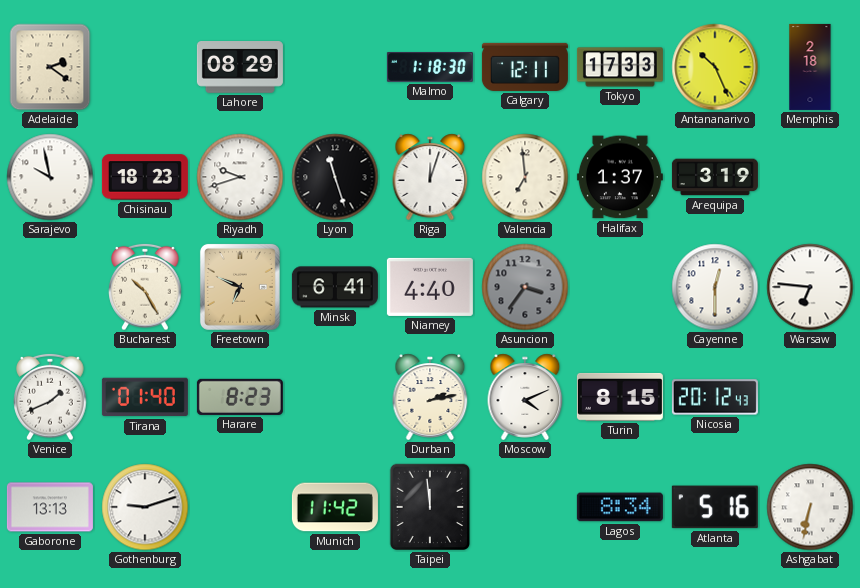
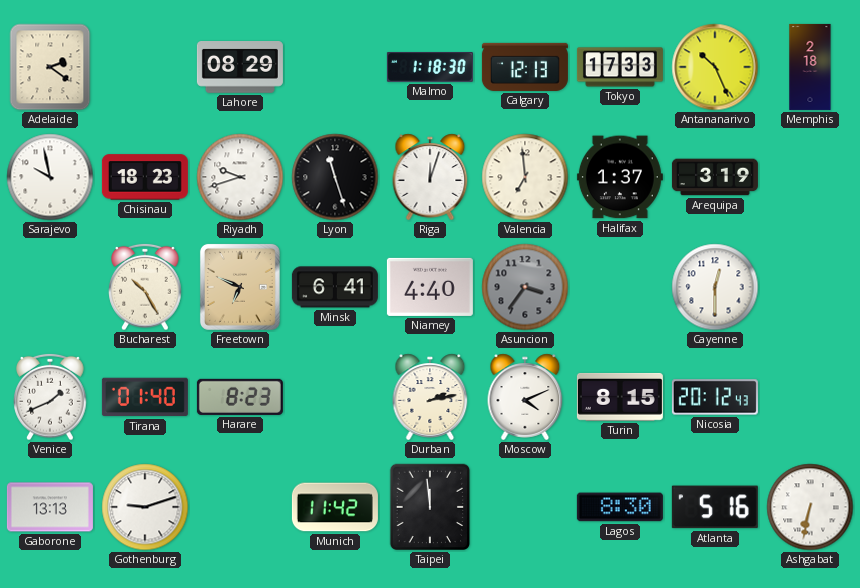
Calgary: 12:11 -> 12:13
Warsaw: 6:46 -> none
Lagos: 8:34 -> 8:30
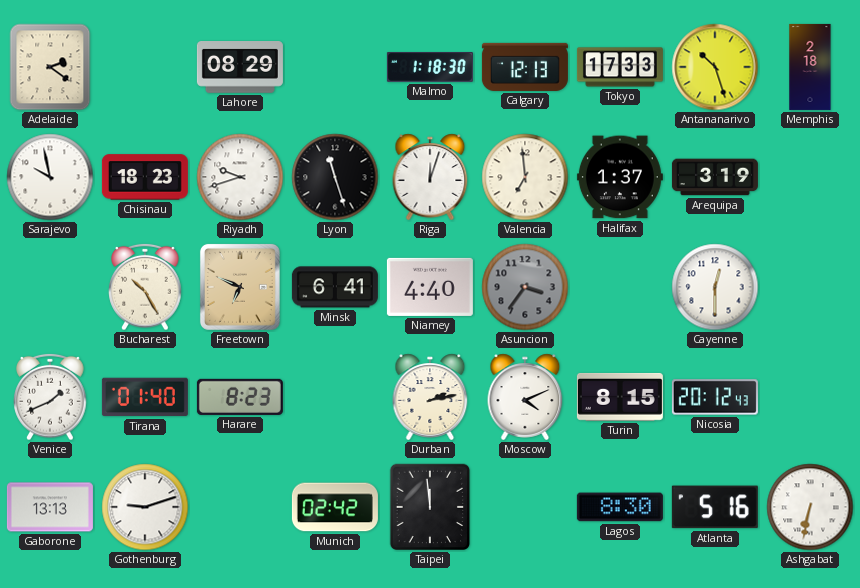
Antananarivo: 10:26 -> 10:27
Munich: 11:42 -> 02:42
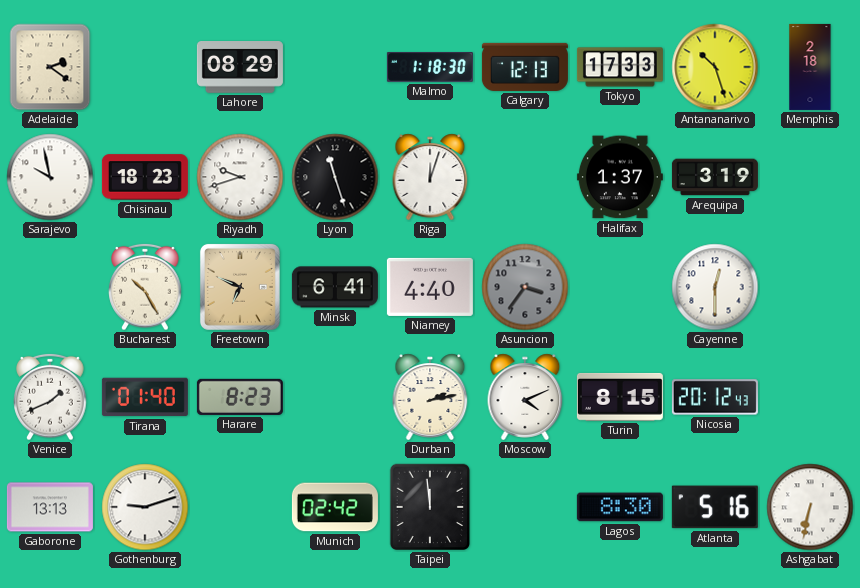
Valencia: 6:59 -> none
